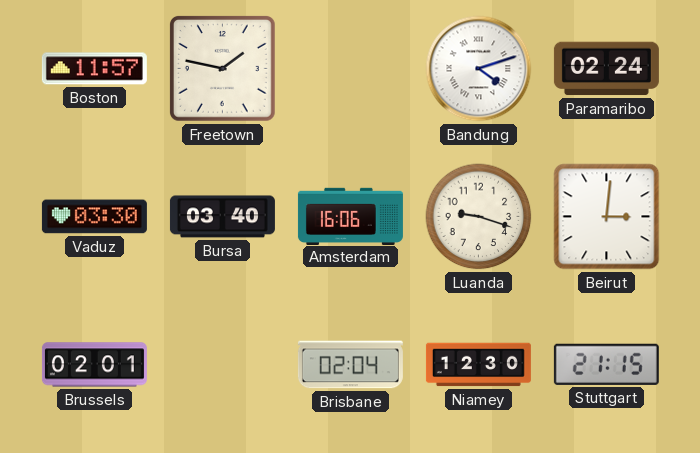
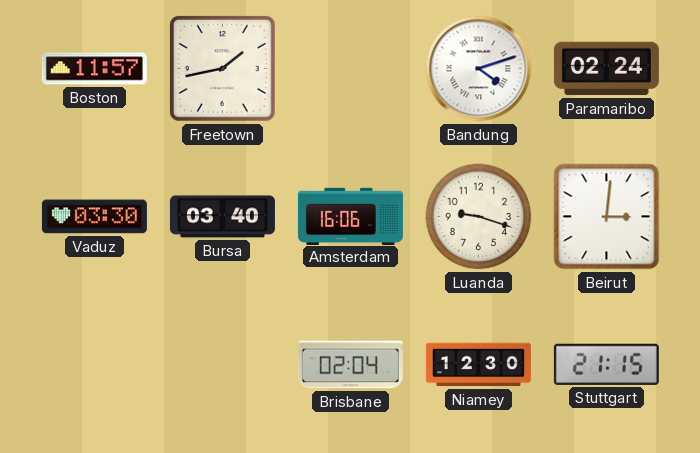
Freetown: 1:47 -> 1:43
Brussels: 02:01 -> none
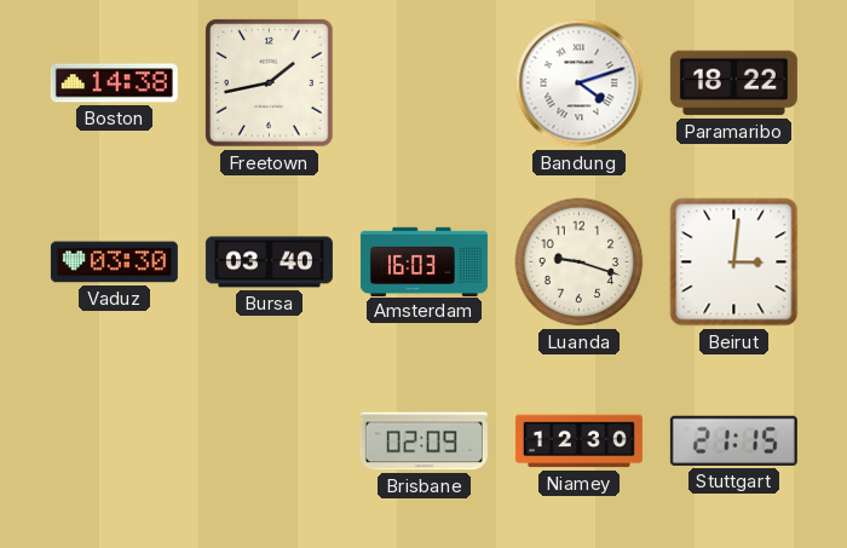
Boston: 11:57 -> 14:38
Paramaribo: 02:24 -> 18:22
Amsterdam: 16:06 -> 16:03
Brisbane: 02:04 -> 02:09
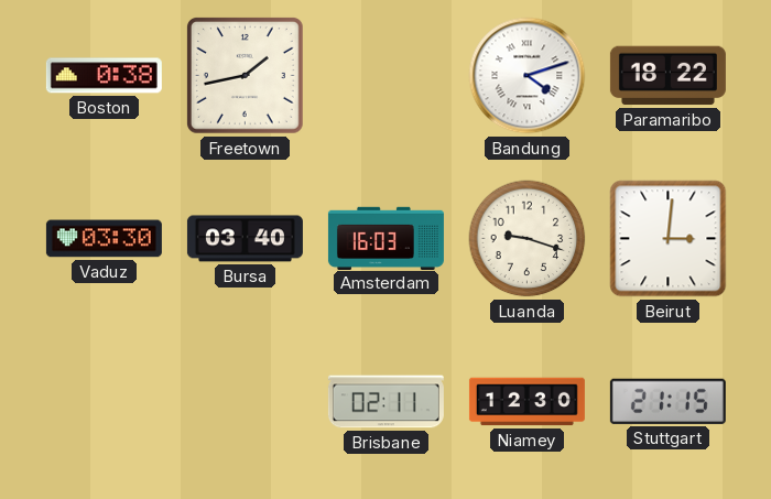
Boston: 14:38 -> 0:38
Brisbane: 02:09 -> 02:11
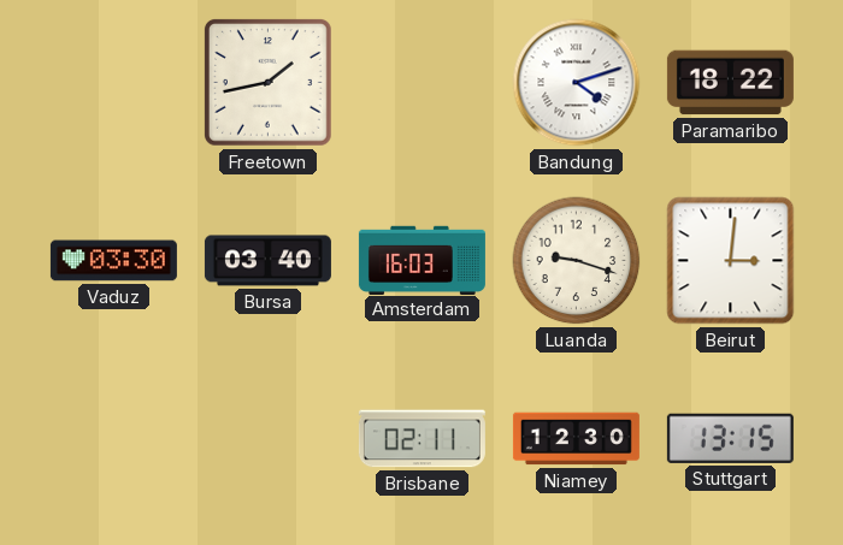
Boston: 0:38 -> none
Stuttgart: 21:15 -> 13:15
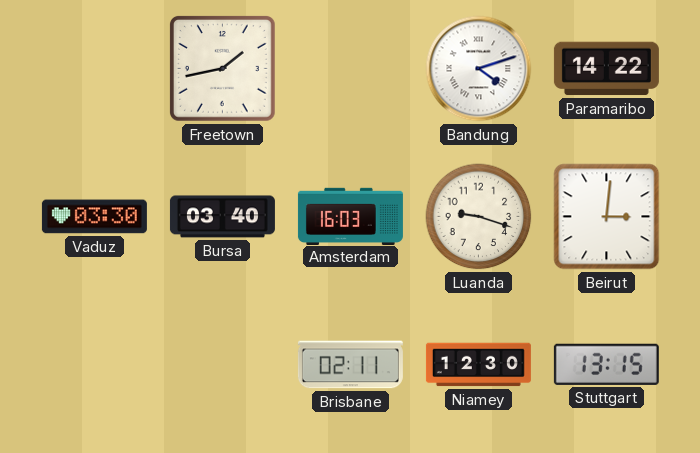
Paramaribo: 18:22 -> 14:22
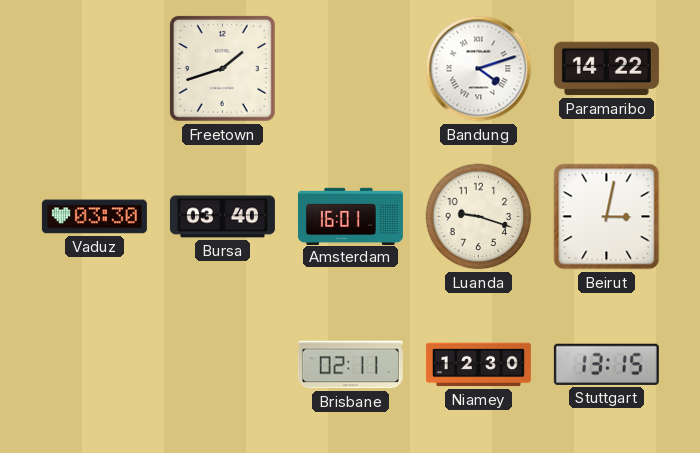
Freetown: 1:43 -> 1:42
Amsterdam: 16:03 -> 16:01
Beirut: 3:01 -> 3:02
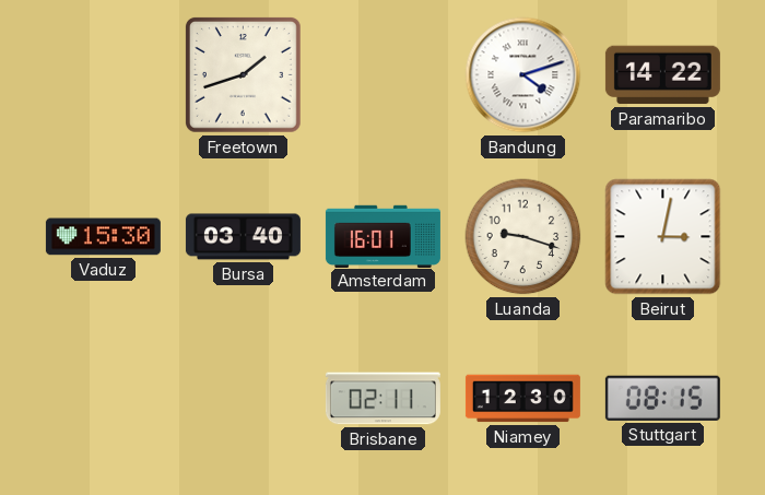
Vaduz: 03:30 -> 15:30
Stuttgart: 13:15 -> 08:15
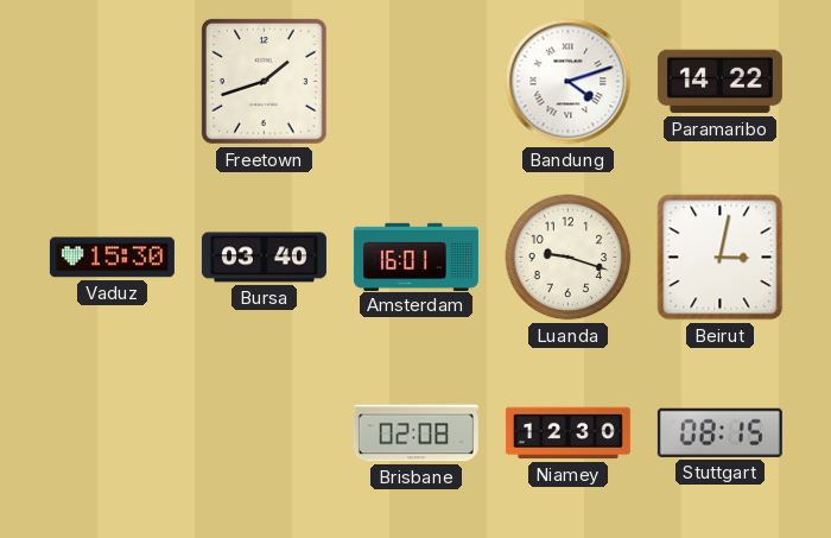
Brisbane: 02:11 -> 02:08
